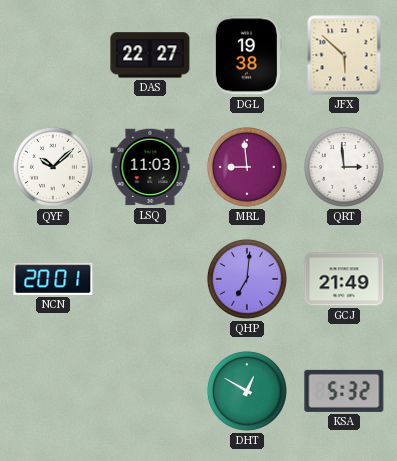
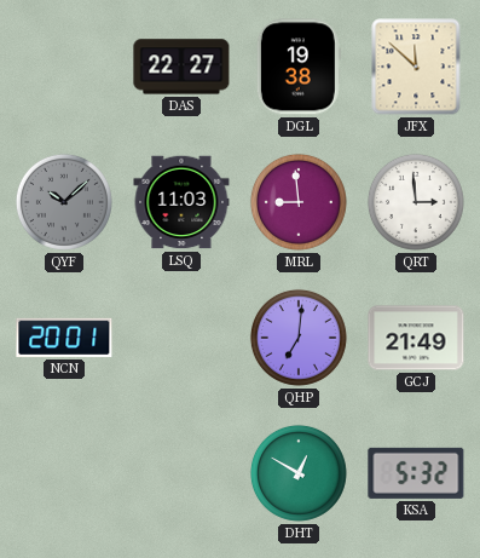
JFX: 5:52 -> 11:52
QYF dial: white -> grey
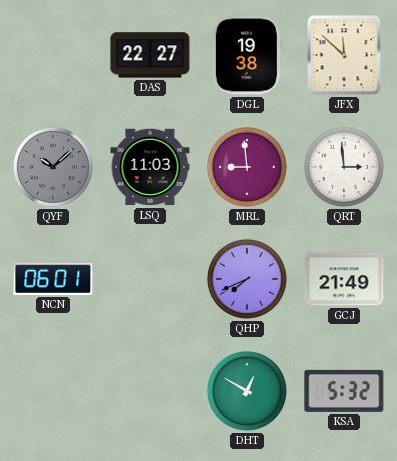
NCN: 20:01 -> 06:01
QHP: 7:01 -> 7:41
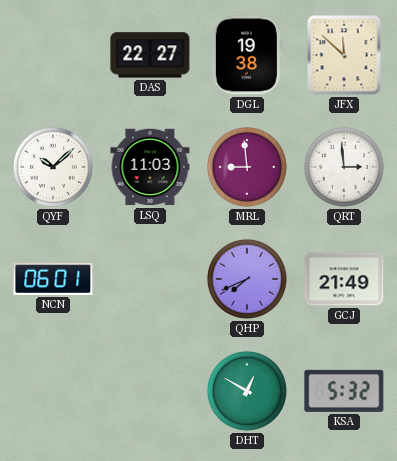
QYF dial: grey -> white
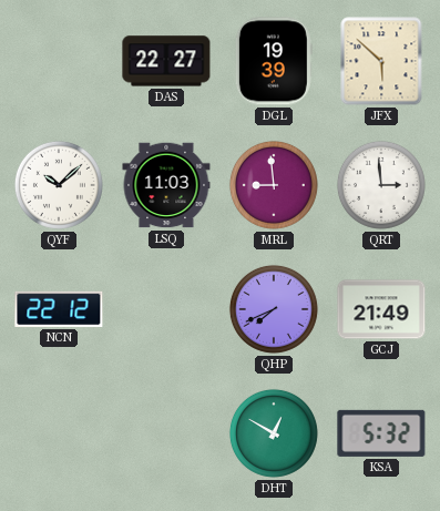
DGL: 19:38 -> 19:39
JFX: 11:52 -> 5:52
NCN: 06:01 -> 22:12
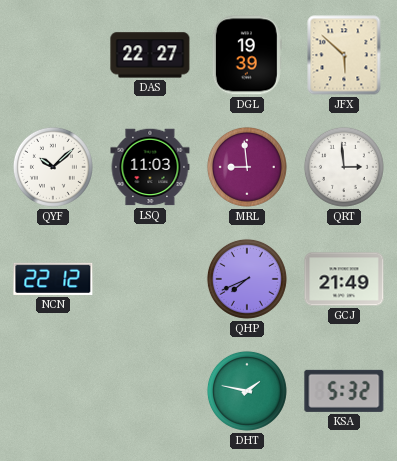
DHT: 12:50 -> 1:47
